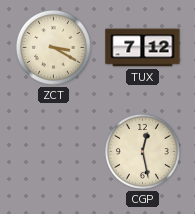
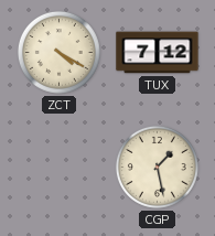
ZCT: 3:20 -> 4:20
CGP: 12:28 -> 1:28
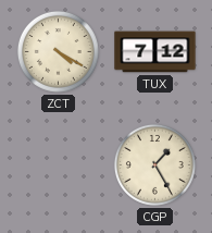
CGP: 1:28 -> 1:25
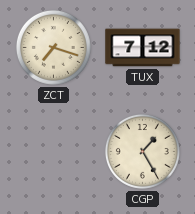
ZCT: 4:20 -> 7:18
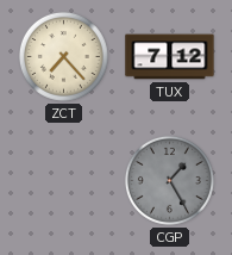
ZCT: 7:18 -> 7:23
CGP dial: cream -> grey
